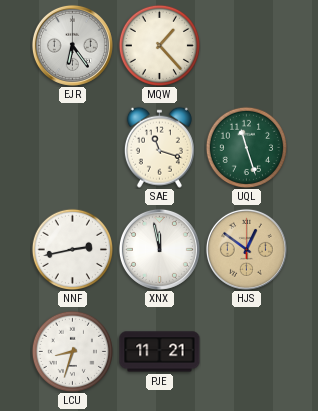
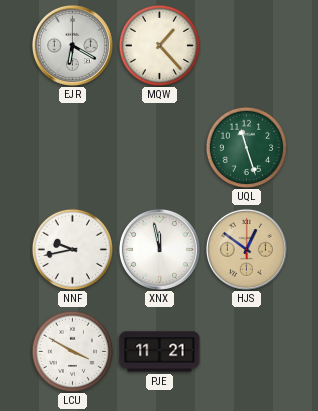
EJR: 6:24 -> 6:20
SAE: 11:18 -> none
NNF: 2:43 -> 9:43
LCU: 8:33 -> 3:50
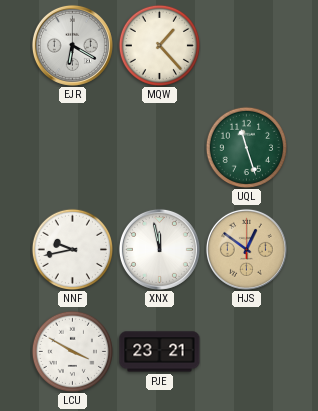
PJE: 11:21 -> 23:21
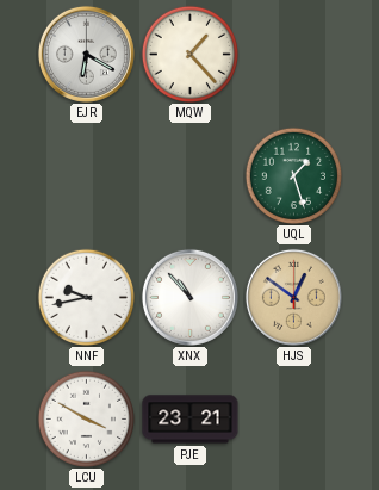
UQL: 11:27 -> 1:27
XNX: 11:58 -> 10:53
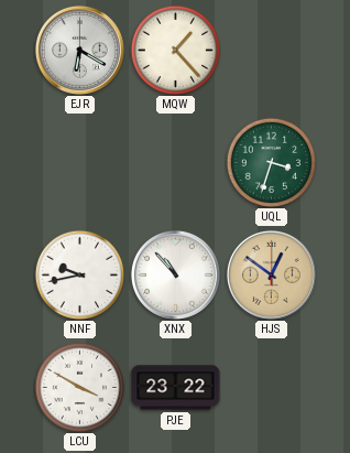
UQL: 1:27 -> 3:33
PJE: 23:21 -> 23:22
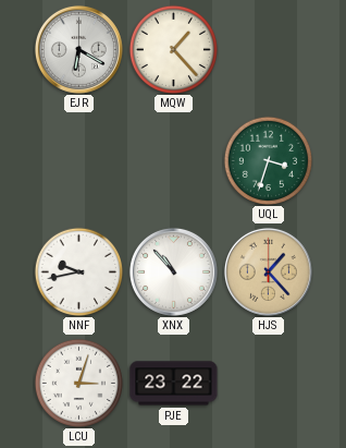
HJS: 12:51 -> 1:23
LCU: 3:50 -> 3:03
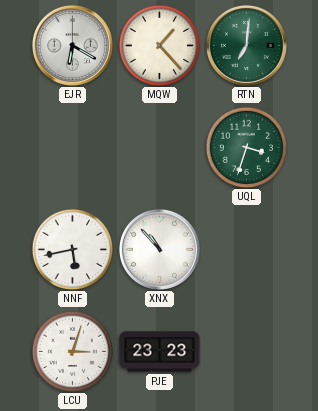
RTN: none -> 7:01
NNF: 9:43 -> 5:43
HJS: 1:23 -> none
PJE: 23:22 -> 23:23
